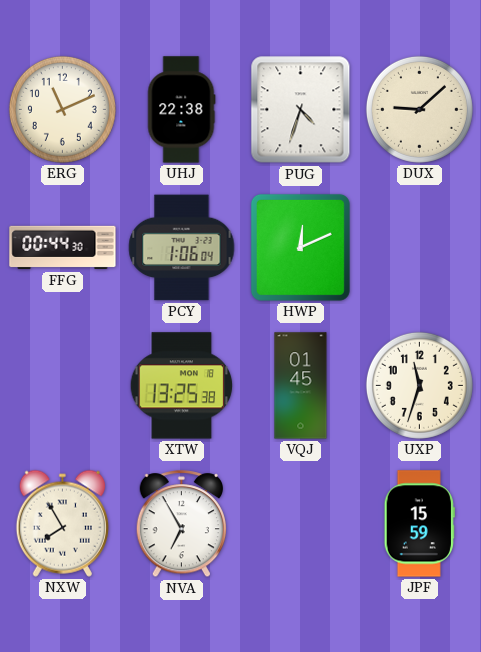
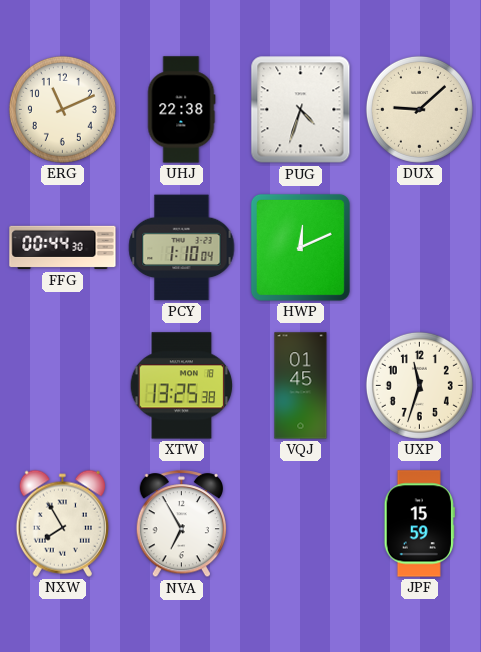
PCY: 1:06 -> 1:10
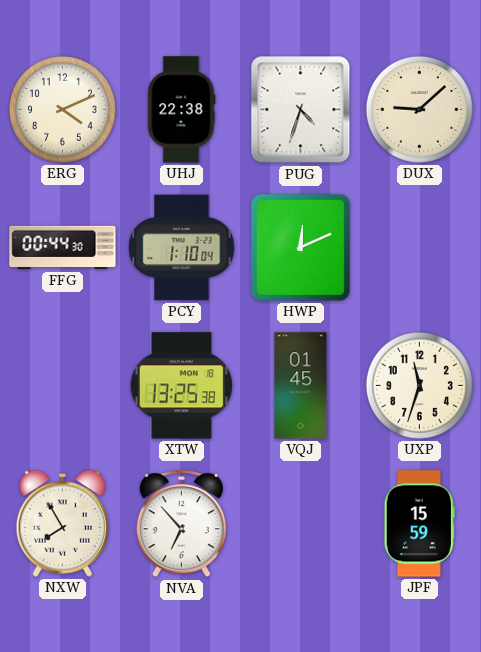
ERG: 11:11 -> 4:11
NVA: 6:55 -> 6:53
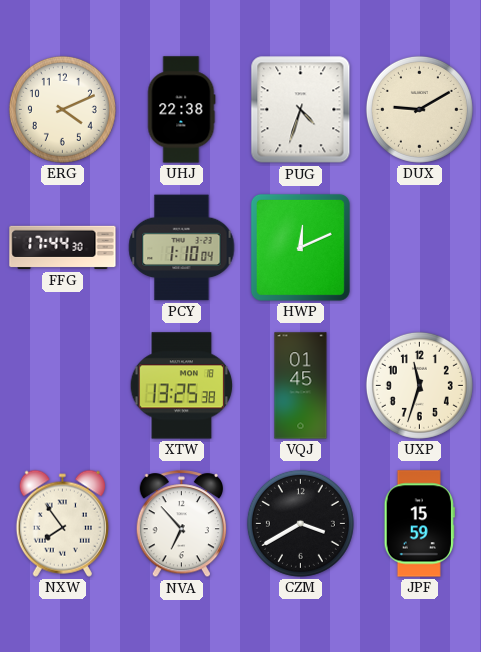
DUX: 9:08 -> 9:10
FFG: 00:44 -> 17:44
NXW: 7:55 -> 7:54
CZM: none -> 3:40
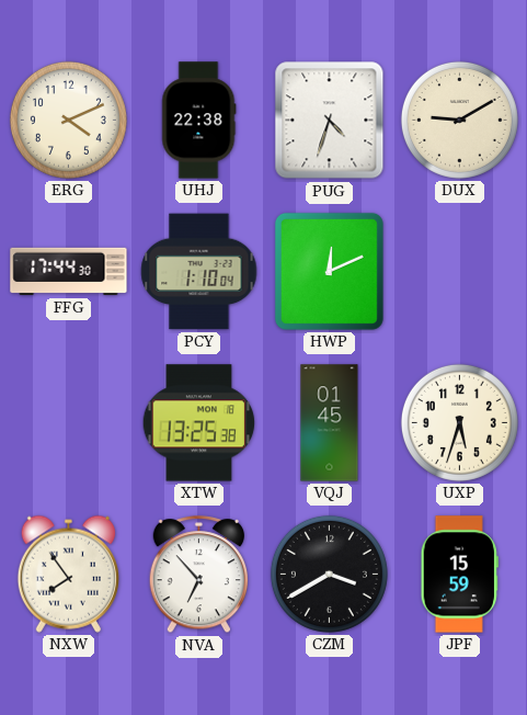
UXP: 11:33 -> 5:33
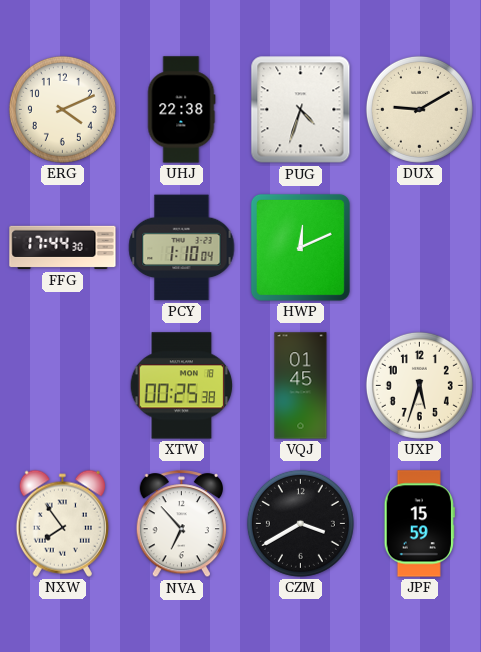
XTW: 13:25 -> 00:25
